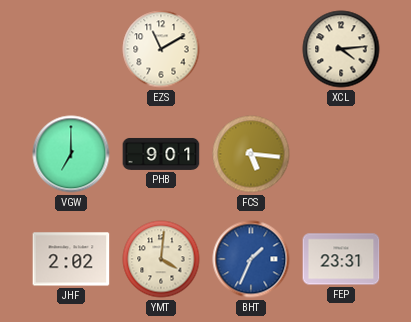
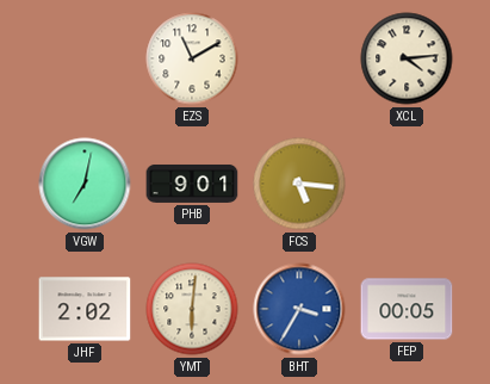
VGW: 7:00 -> 7:02
YMT: 4:01 -> 6:01
BHT: 1:34 -> 3:35
FEP: 23:31 -> 00:05
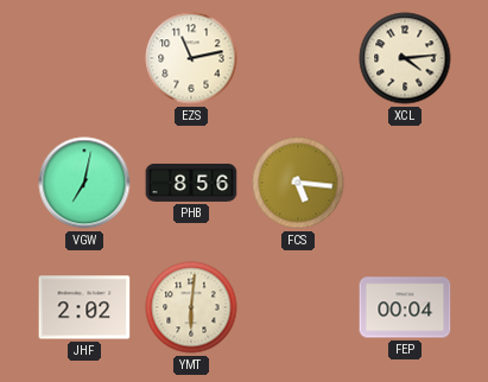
EZS: 11:10 -> 11:13
PHB: 9:01 -> 8:56
BHT: 3:35 -> none
FEP: 00:05 -> 00:04
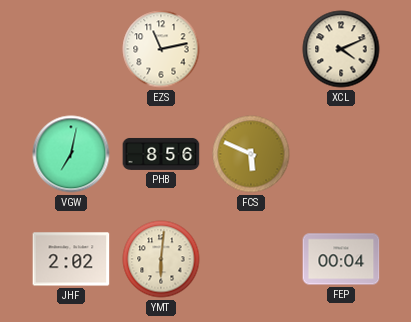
XCL: 4:14 -> 4:11
FCS: 5:16 -> 5:49
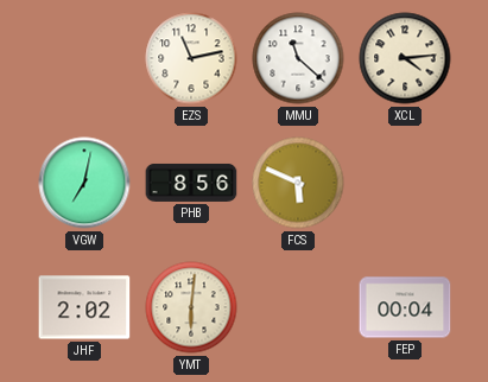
MMU: none -> 11:22
XCL: 4:11 -> 4:14
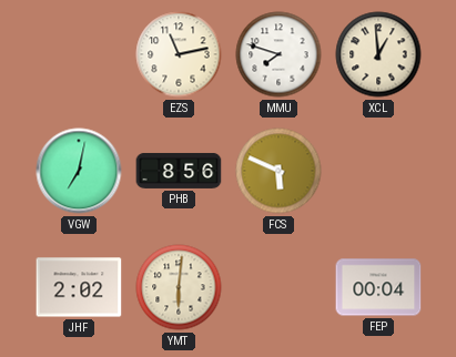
MMU: 11:22 -> 7:48
XCL: 4:14 -> 12:59
